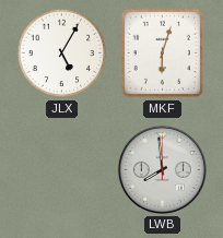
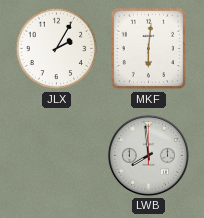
JLX: 5:05 -> 2:05
MKF: 6:03 -> 6:01
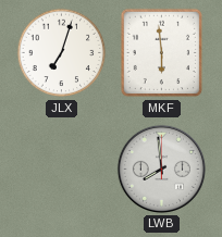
JLX: 2:05 -> 7:03
MKF: 6:01 -> 5:59
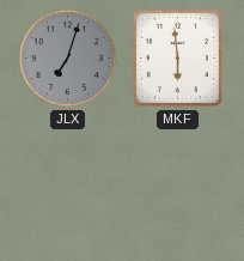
JLX dial: white -> grey
LWB: 7:59 -> none
